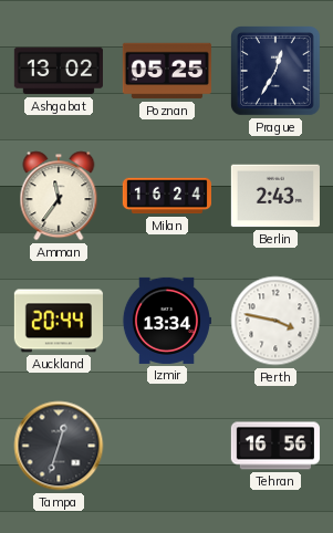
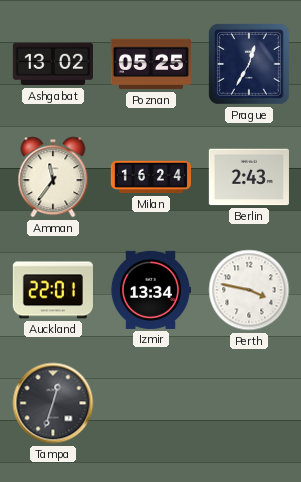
Auckland: 20:44 -> 22:01
Tehran: 16:56 -> none
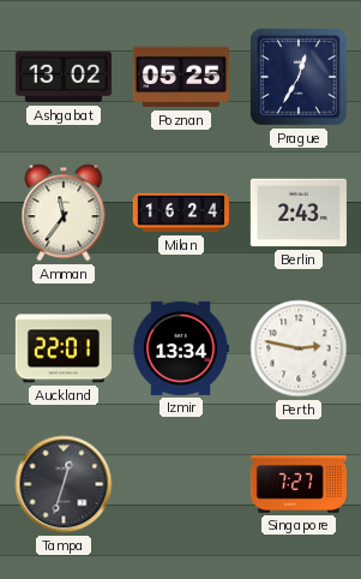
Perth: 3:47 -> 2:47
Singapore: none -> 7:27
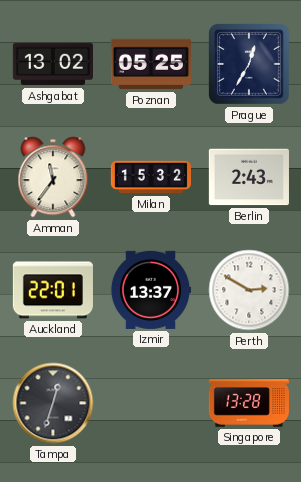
Milan: 16:24 -> 15:32
Izmir: 13:34 -> 13:37
Perth: 2:47 -> 2:50
Singapore: 7:27 -> 13:28
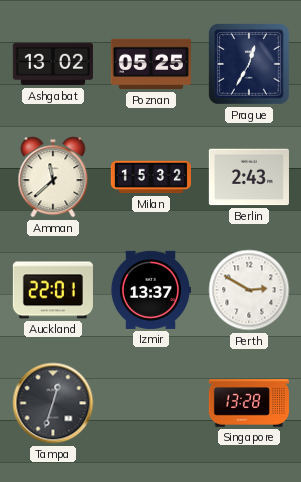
Amman: 11:36 -> 11:38
